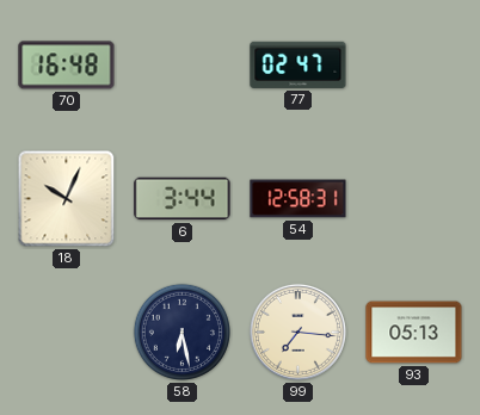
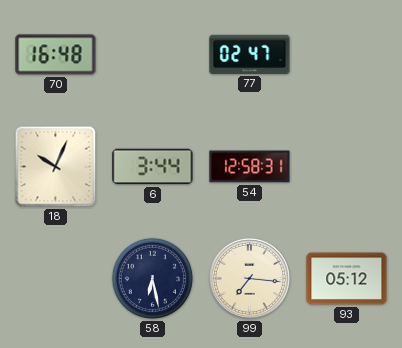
93: 05:13 -> 05:12
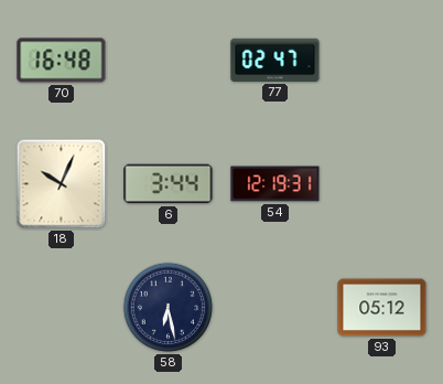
54: 12:58 -> 12:19
99: 7:16 -> none
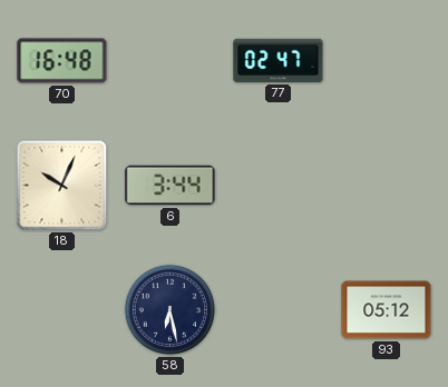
54: 12:19 -> none
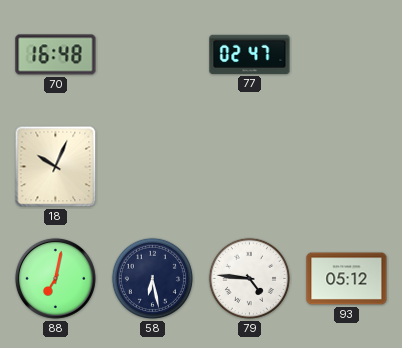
6: 3:44 -> none
88: none -> 7:02
79: none -> 4:46
